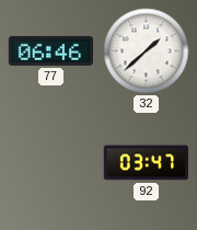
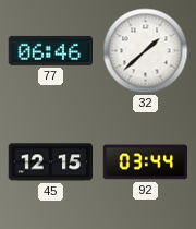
45: none -> 12:15
92: 03:47 -> 03:44
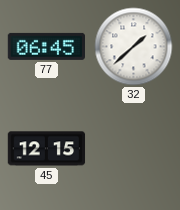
77: 06:46 -> 06:45
92: 03:44 -> none
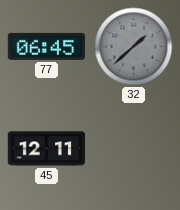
32 dial: white -> grey
45: 12:15 -> 12:11
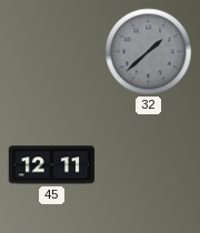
77: 06:45 -> none
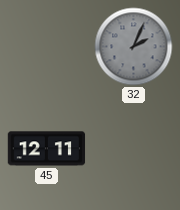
32: 1:38 -> 2:04
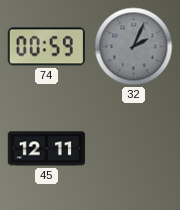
74: none -> 00:59
